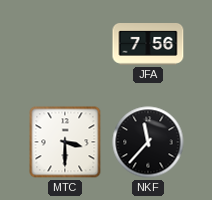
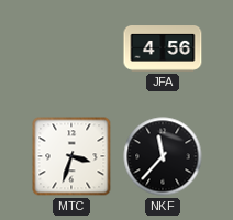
JFA: 7:56 -> 4:56
MTC: 3:30 -> 3:33
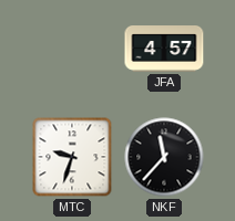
JFA: 4:56 -> 4:57
MTC: 3:33 -> 9:33
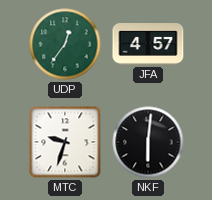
UDP: none -> 12:36
NKF: 11:37 -> 6:01
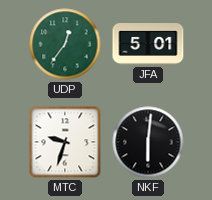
JFA: 4:57 -> 5:01
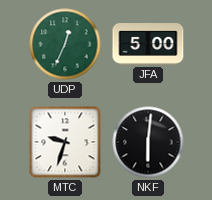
UDP: 12:36 -> 12:34
JFA: 5:01 -> 5:00
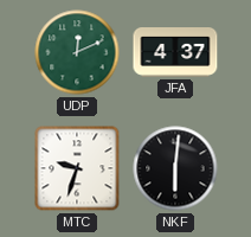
UDP: 12:34 -> 12:11
JFA: 5:00 -> 4:37
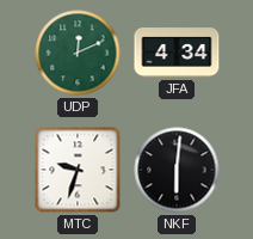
JFA: 4:37 -> 4:34
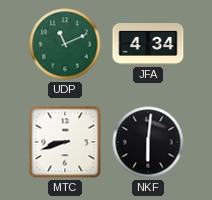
UDP: 12:11 -> 11:11
MTC: 9:33 -> 8:42
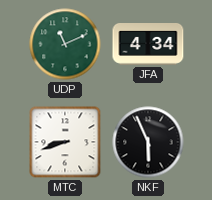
NKF: 6:01 -> 5:56
